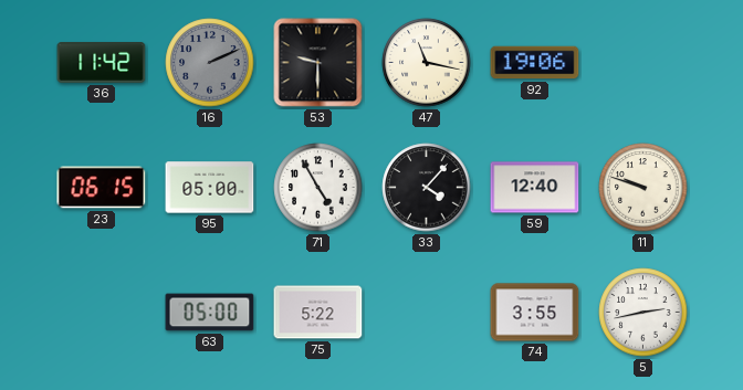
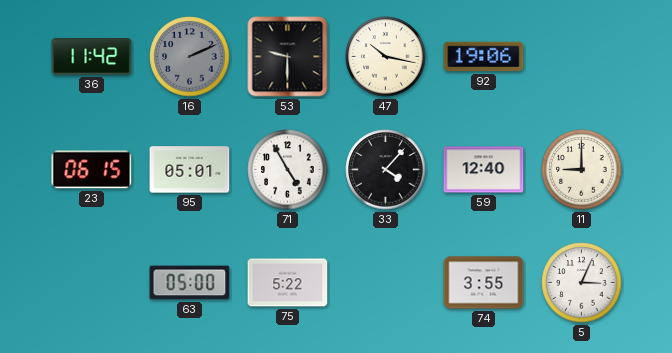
47: 11:17 -> 10:17
95: 05:00 -> 05:01
11: 9:48 -> 9:00
5: 2:43 -> 3:04
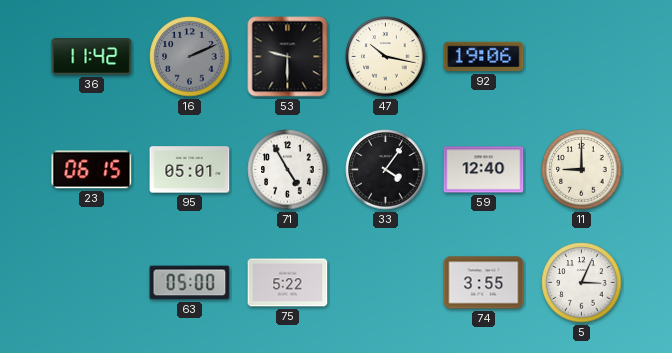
33: 4:07 -> 4:06
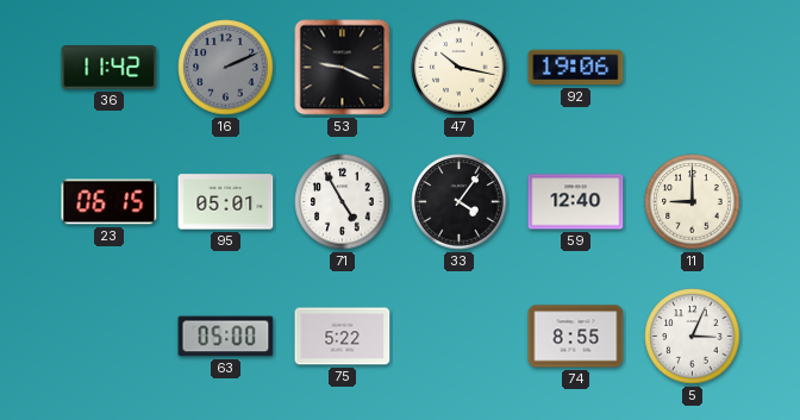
53: 9:30 -> 9:19
74: 3:55 -> 8:55
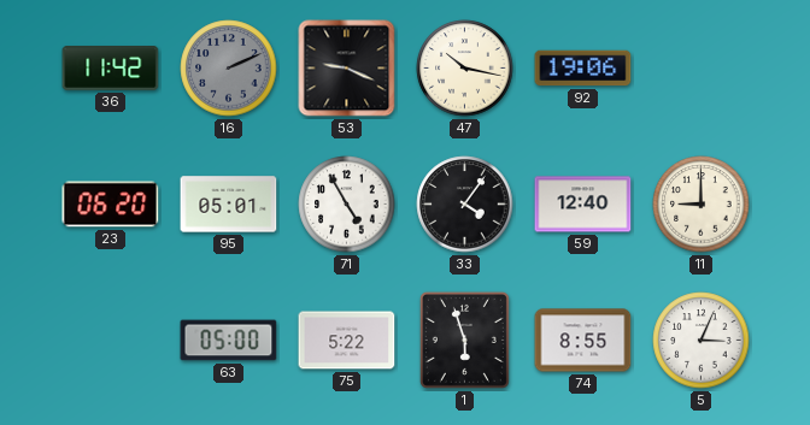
23: 06:15 -> 06:20
1: none -> 5:57
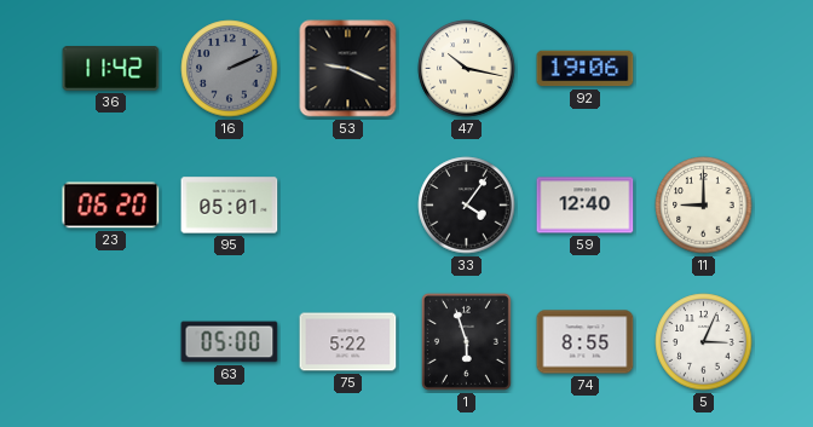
71: 4:55 -> none
